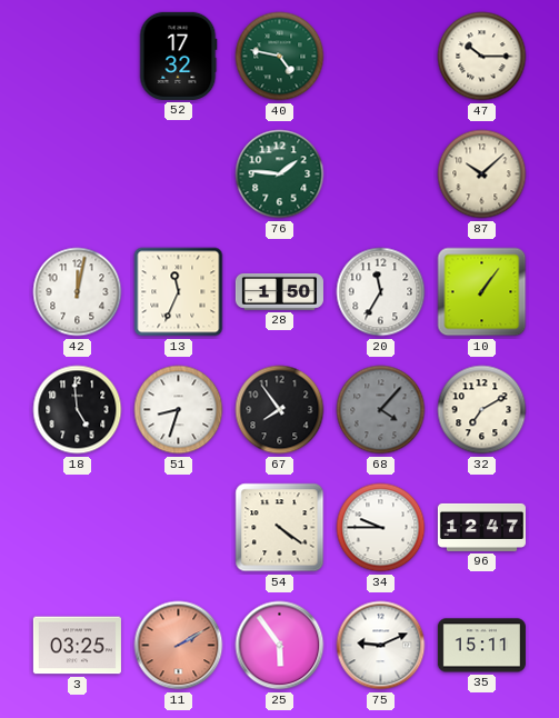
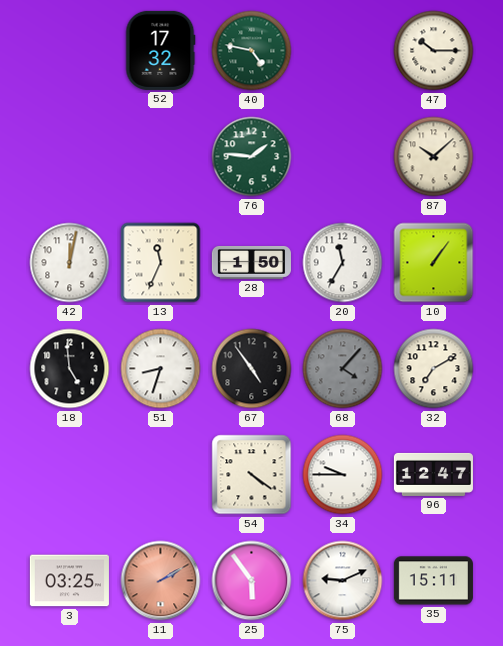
67: 7:54 -> 4:54
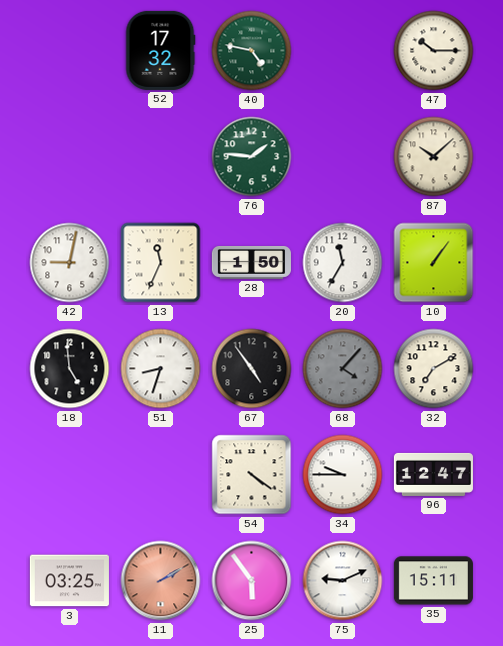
42: 12:02 -> 9:02
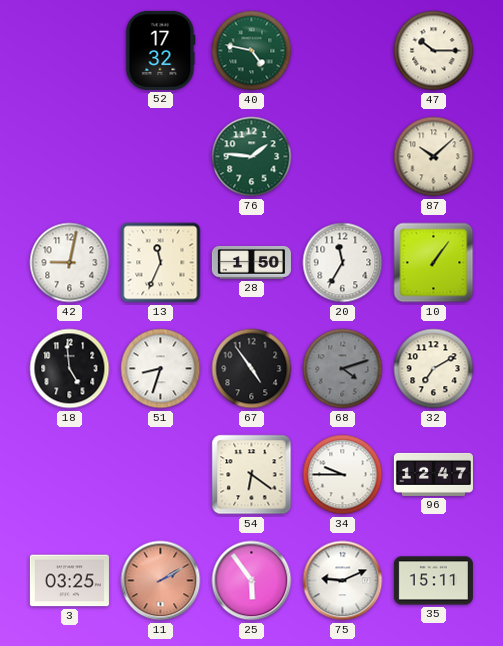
68: 4:07 -> 4:12
54: 4:21 -> 6:21
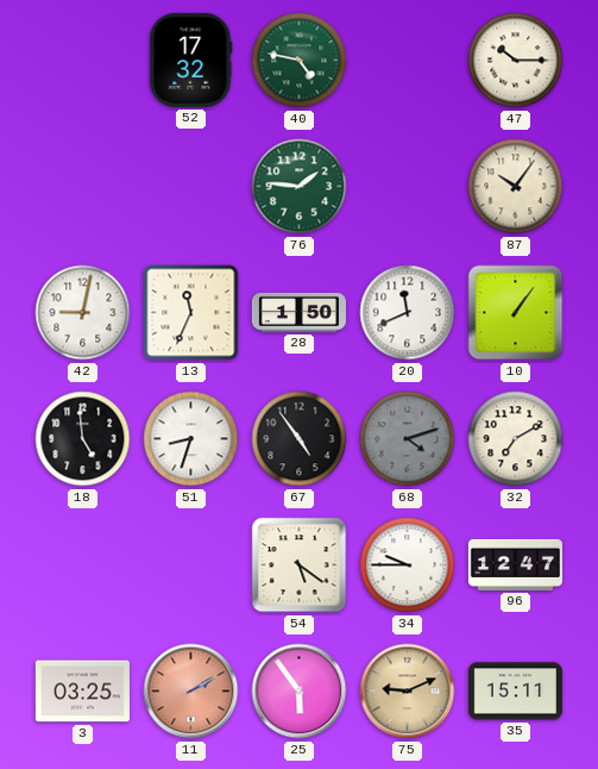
87: 10:08 -> 10:06
20: 11:35 -> 11:41
54: 6:21 -> 5:21
75 dial: white -> champagne
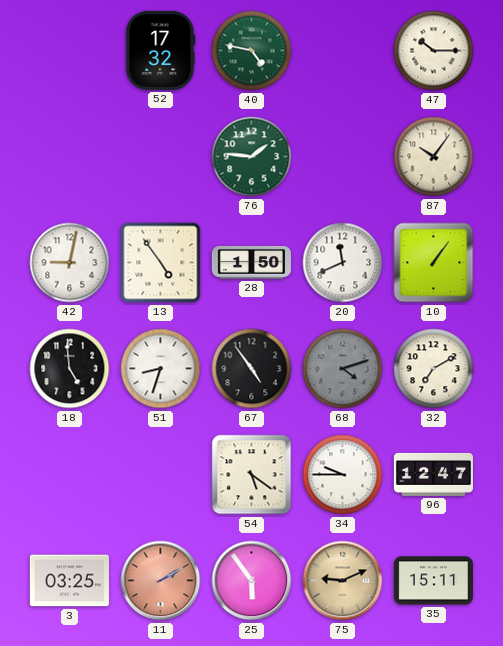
13: 11:34 -> 4:54
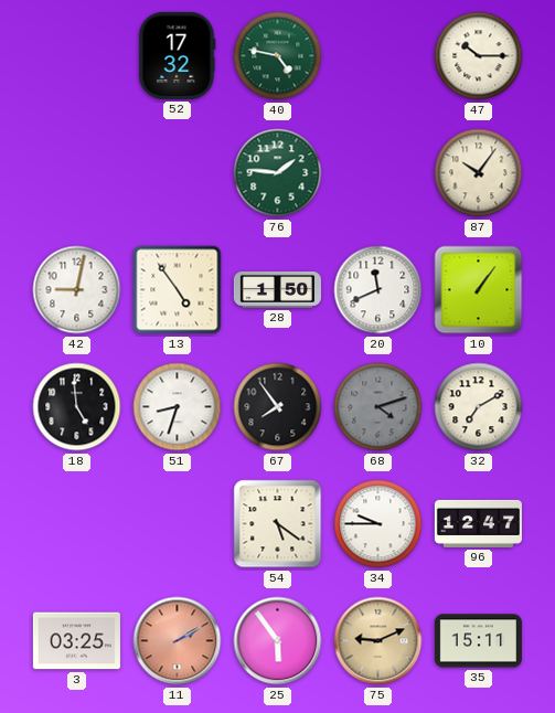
67: 4:54 -> 7:54
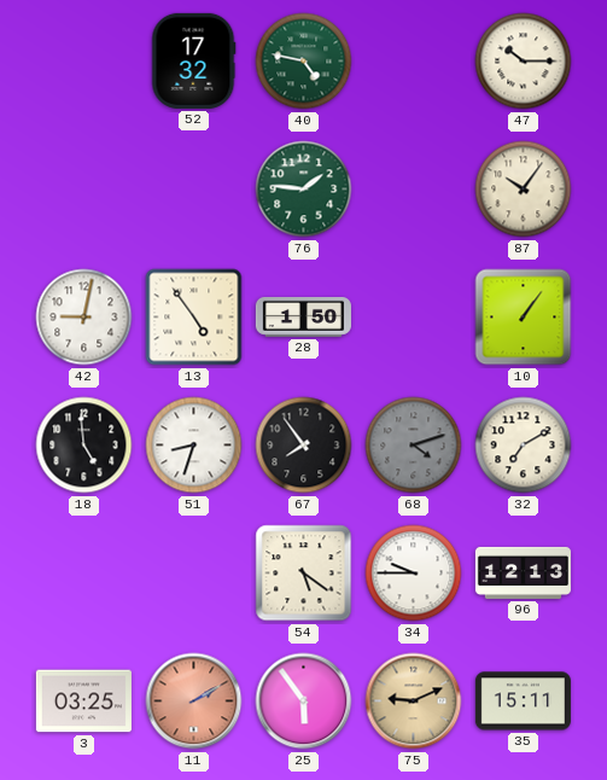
20: 11:41 -> none
96: 12:47 -> 12:13
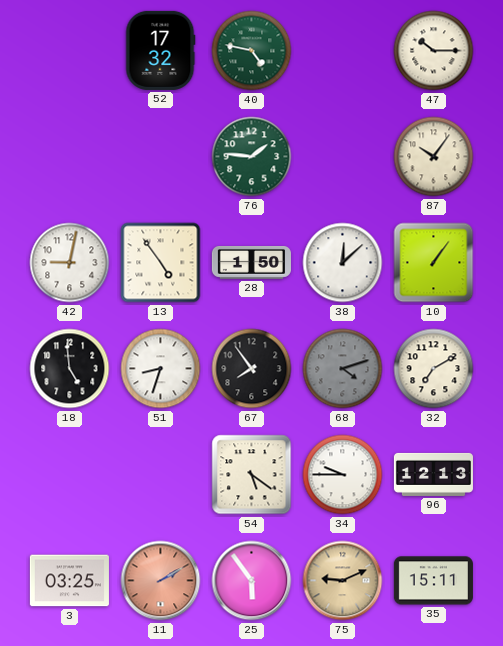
38: none -> 12:08
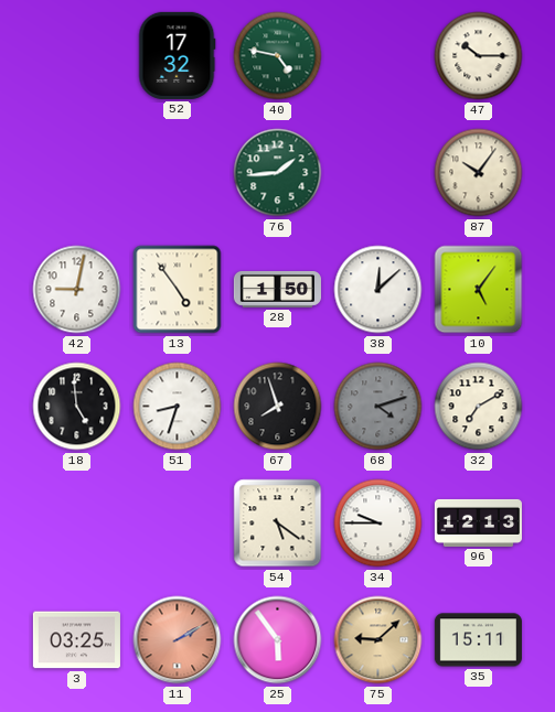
76: 1:46 -> 1:44
10: 1:06 -> 5:06
67: 7:54 -> 7:57
75: 9:11 -> 9:08
